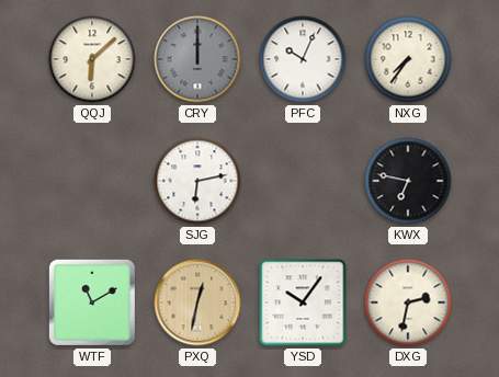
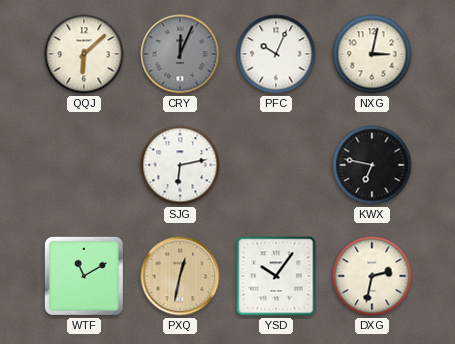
CRY: 12:00 -> 12:04
NXG: 7:36 -> 3:02
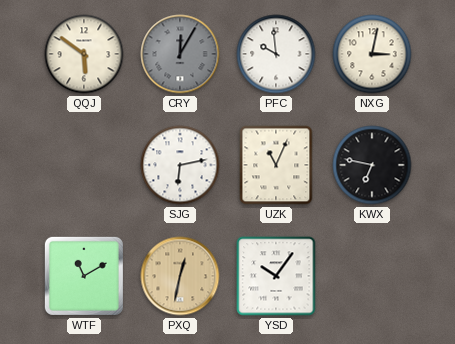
QQJ: 6:08 -> 5:51
CRY: 12:04 -> 12:05
PFC: 10:04 -> 9:59
UZK: none -> 11:04
DXG: 2:32 -> none
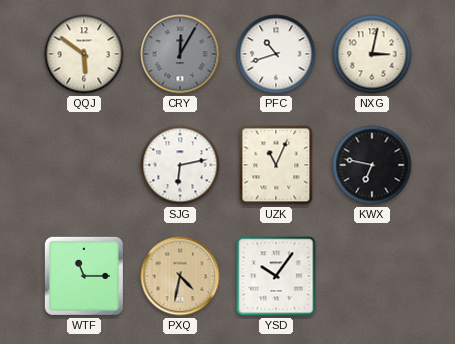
PFC: 9:59 -> 10:42
WTF: 11:10 -> 11:15
PXQ: 12:32 -> 4:32
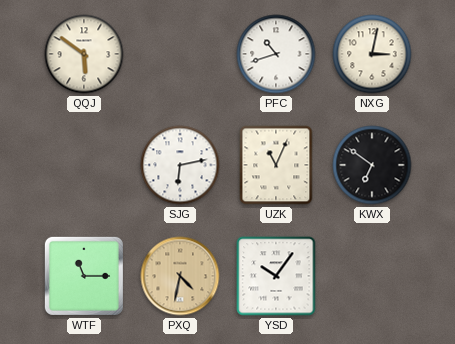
CRY: 12:05 -> none
KWX: 6:47 -> 6:51
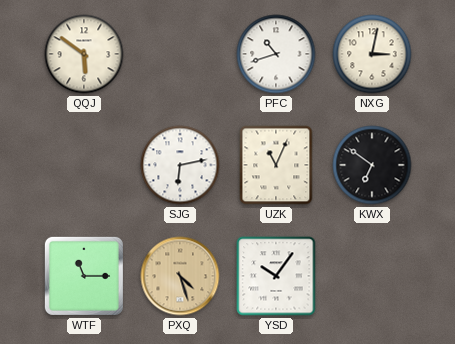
PXQ: 4:32 -> 4:27
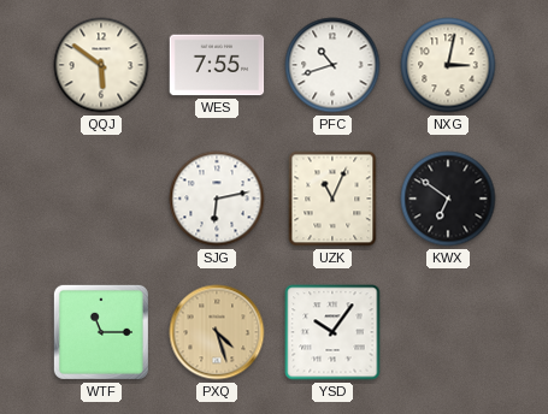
WES: none -> 7:55
